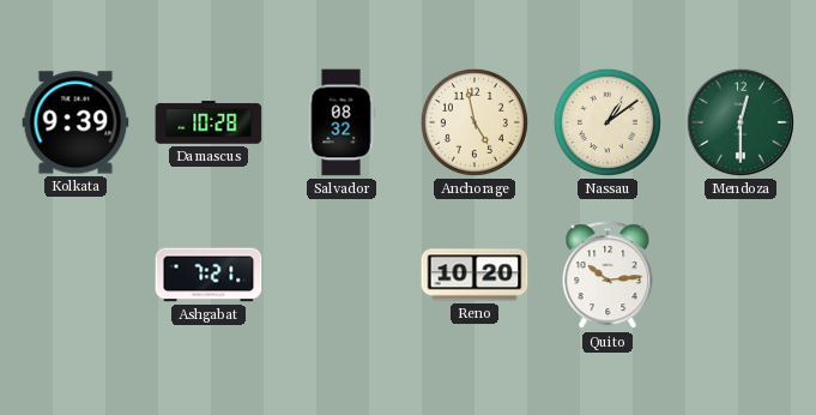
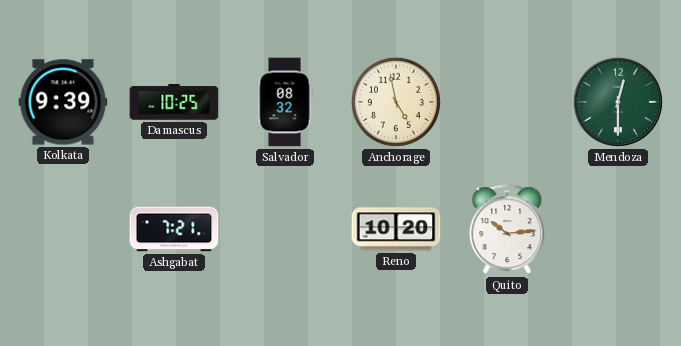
Damascus: 10:28 -> 10:25
Nassau: 1:09 -> none
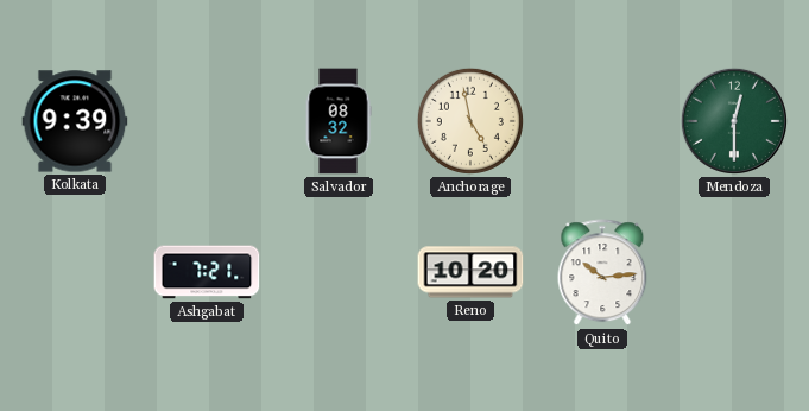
Damascus: 10:25 -> none
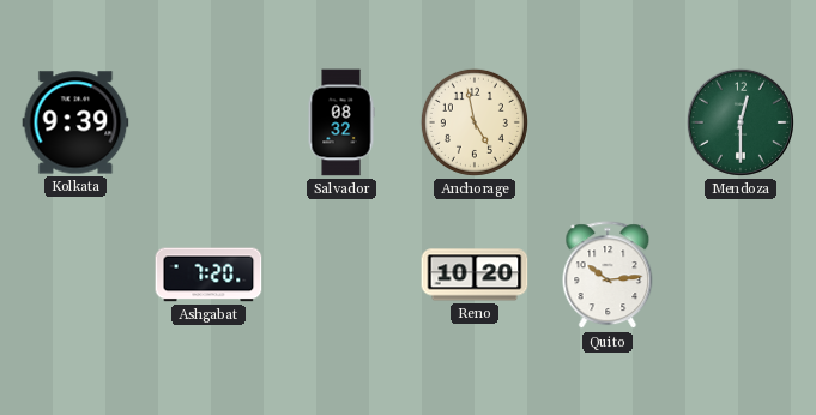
Ashgabat: 7:21 -> 7:20
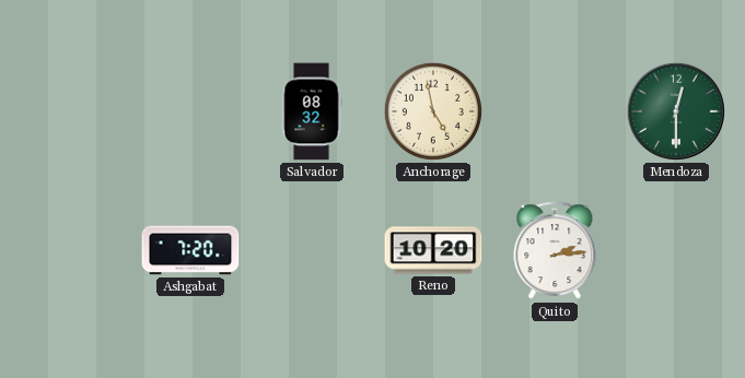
Kolkata: 9:39 -> none
Quito: 10:14 -> 2:14
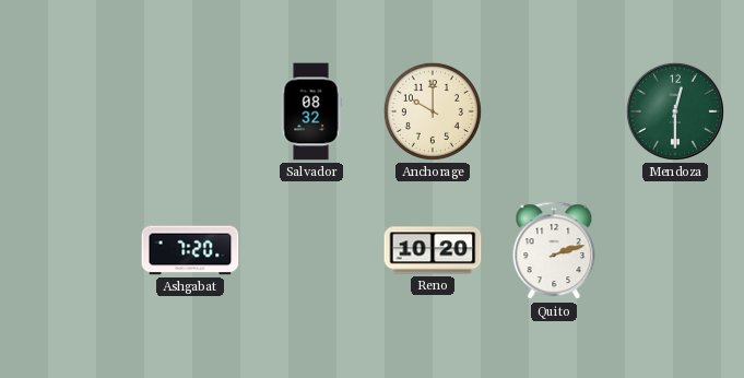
Anchorage: 4:58 -> 10:00
Quito: 2:14 -> 2:12
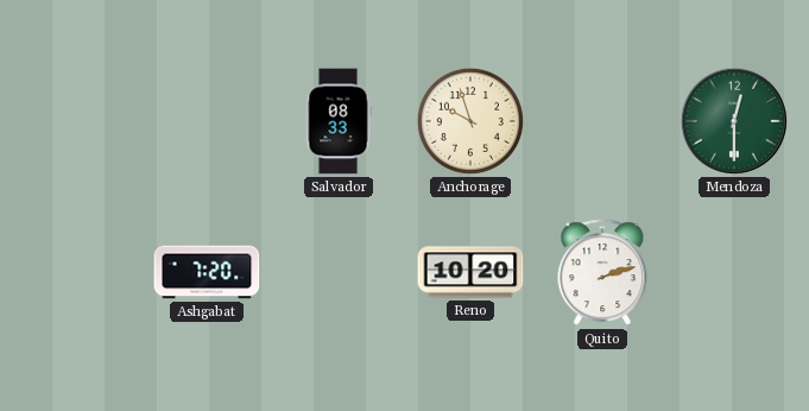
Salvador: 08:32 -> 08:33
Anchorage: 10:00 -> 9:57
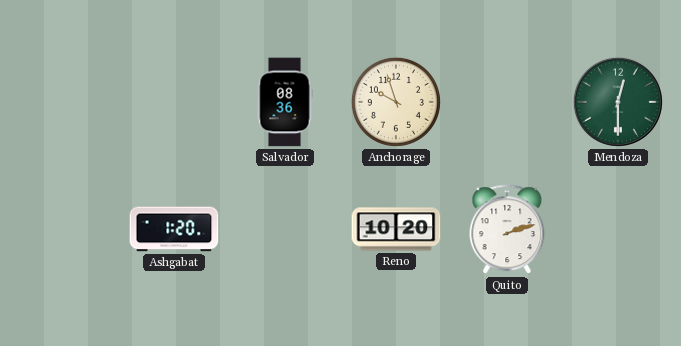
Salvador: 08:33 -> 08:36
Ashgabat: 7:20 -> 1:20
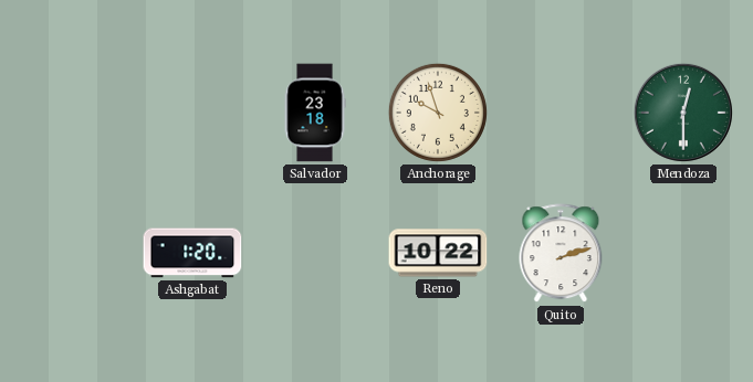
Salvador: 08:36 -> 23:18
Reno: 10:20 -> 10:22
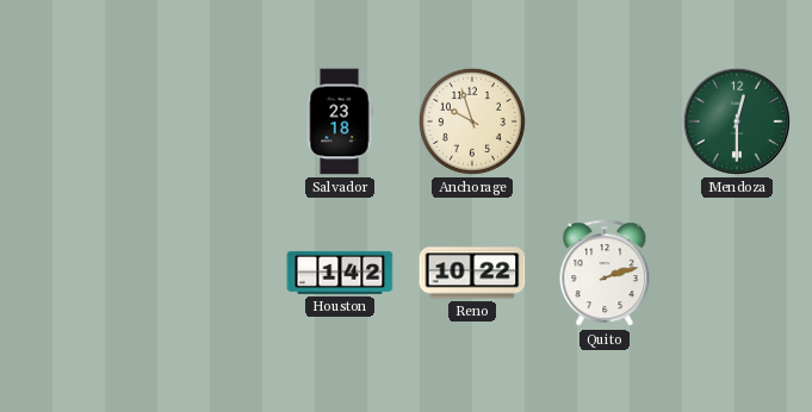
Ashgabat: 1:20 -> none
Houston: none -> 1:42
